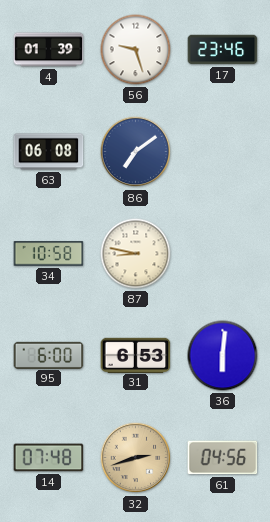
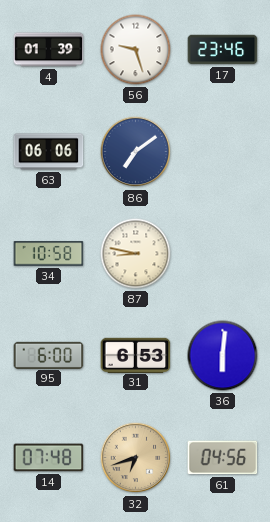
63: 06:08 -> 06:06
32: 2:42 -> 6:42
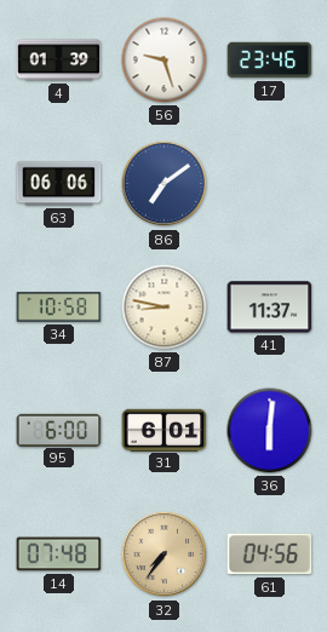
41: none -> 11:37
31: 6:53 -> 6:01
32: 6:42 -> 7:36
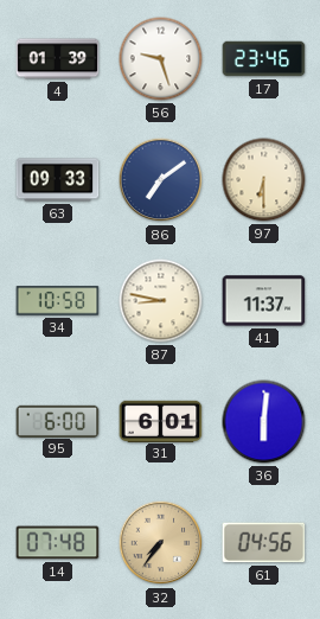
63: 06:06 -> 09:33
97: none -> 6:30
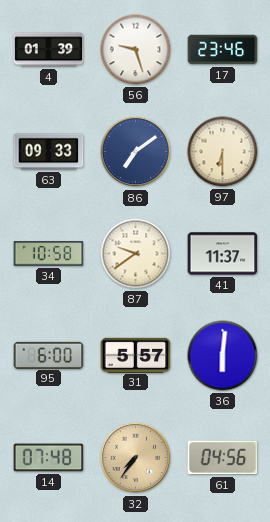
87: 8:47 -> 9:39
31: 6:01 -> 5:57
